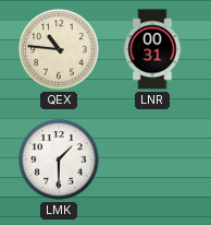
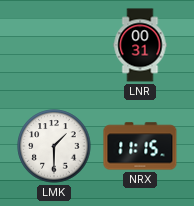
QEX: 10:46 -> none
NRX: none -> 11:15
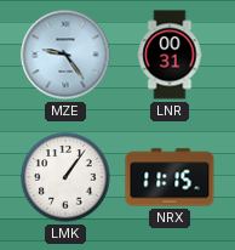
MZE: none -> 9:24
LMK: 1:30 -> 1:06
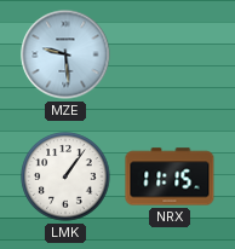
MZE: 9:24 -> 9:29
LNR: 00:31 -> none
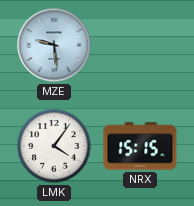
LMK: 1:06 -> 4:06
NRX: 11:15 -> 15:15
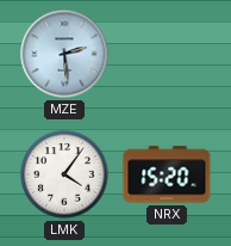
MZE: 9:29 -> 2:29
NRX: 15:15 -> 15:20
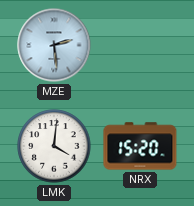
LMK: 4:06 -> 4:01
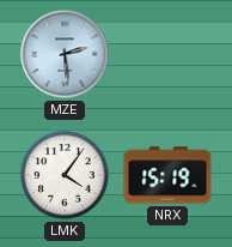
LMK: 4:01 -> 4:06
NRX: 15:20 -> 15:19
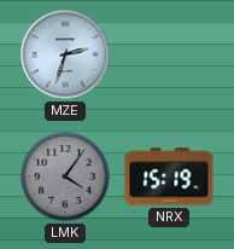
MZE: 2:29 -> 2:33
LMK dial: white -> grey
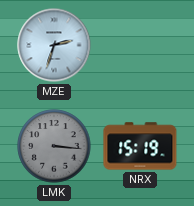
LMK: 4:06 -> 3:16
